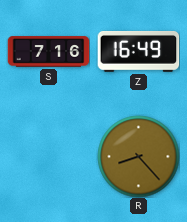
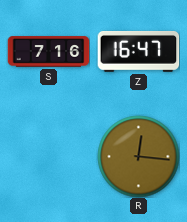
Z: 16:49 -> 16:47
R: 8:23 -> 12:16
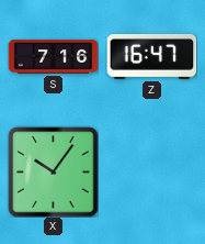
X: none -> 10:06
R: 12:16 -> none
